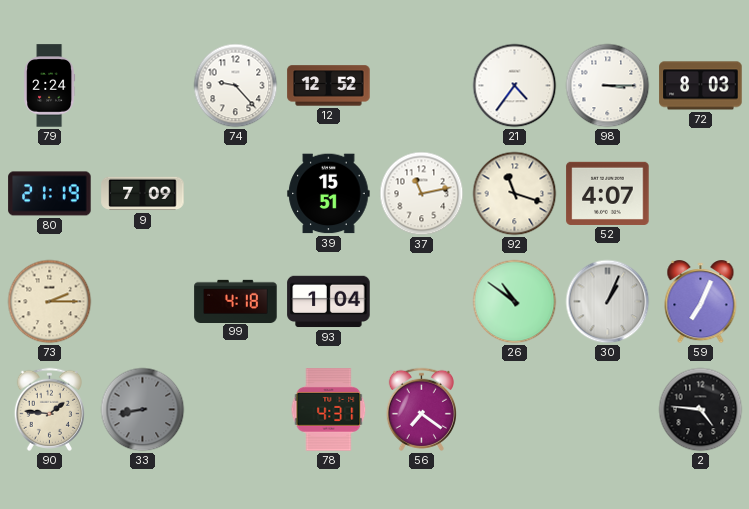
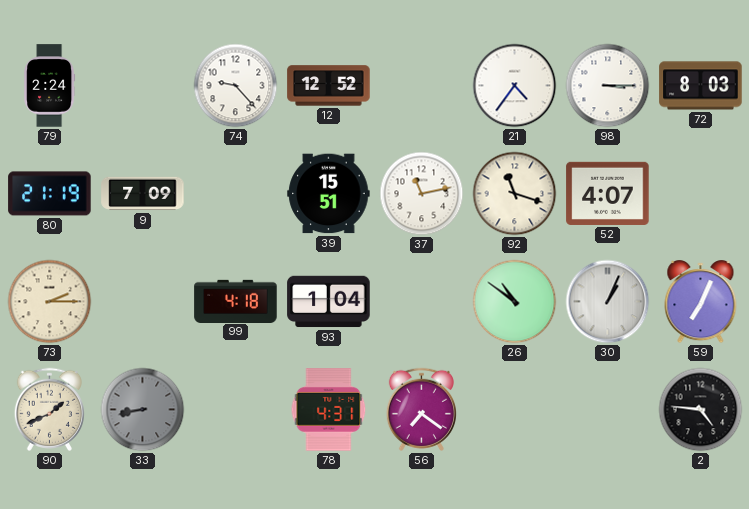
90: 1:46 -> 1:41
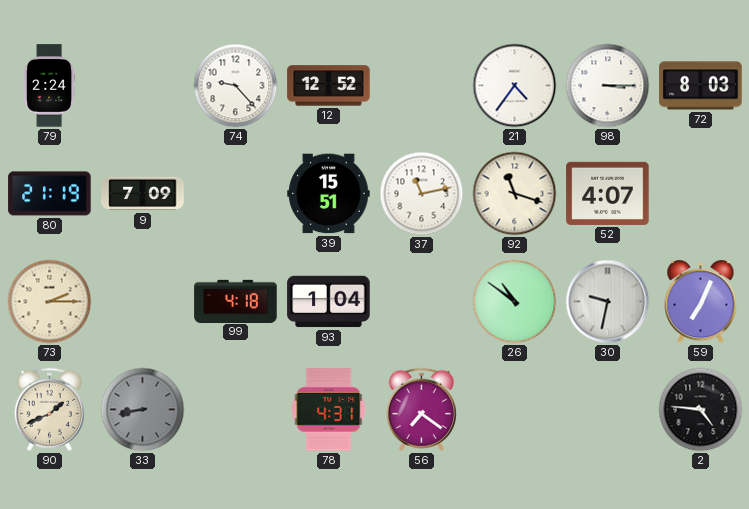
30: 1:04 -> 9:32
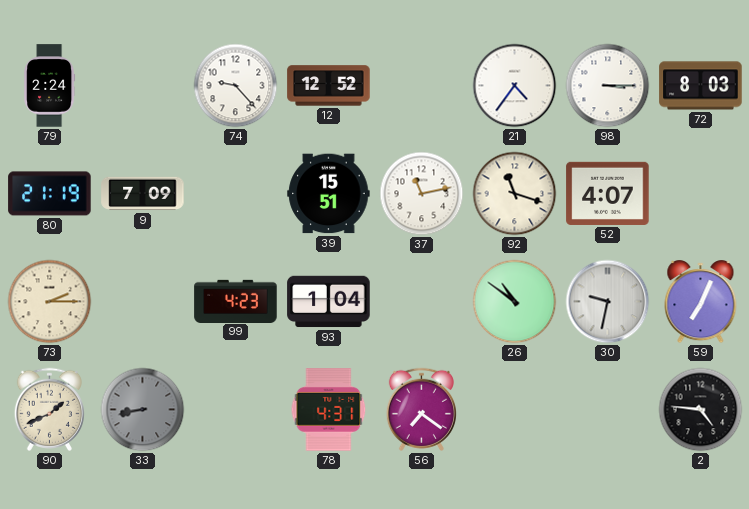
99: 4:18 -> 4:23
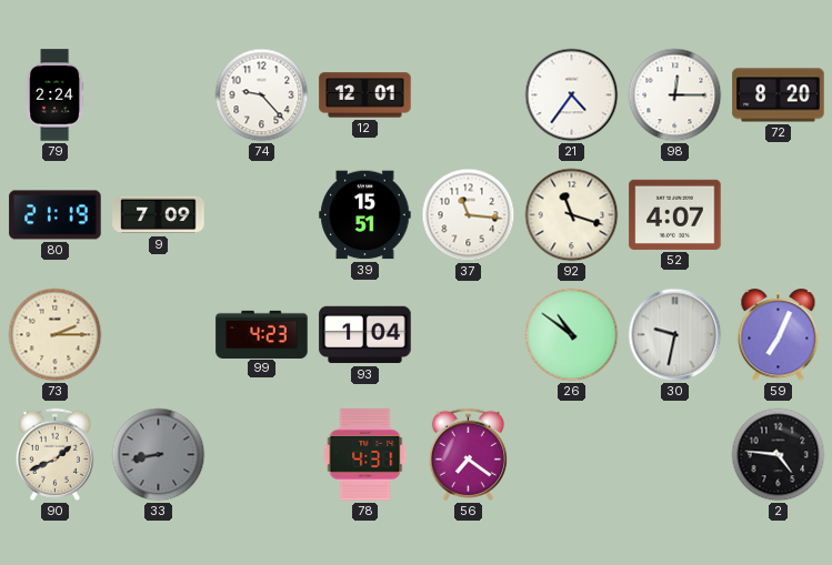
12: 12:52 -> 12:01
98: 3:15 -> 12:15
72: 8:03 -> 8:20
37: 11:13 -> 11:16
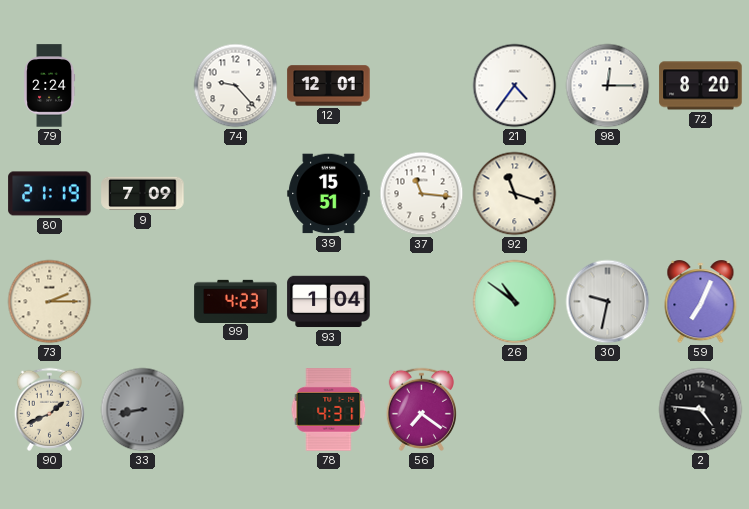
52: 4:07 -> none
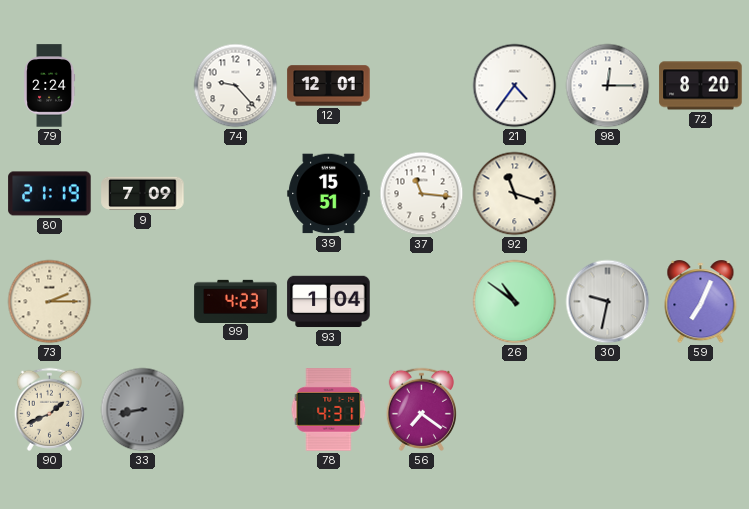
2: 4:46 -> none
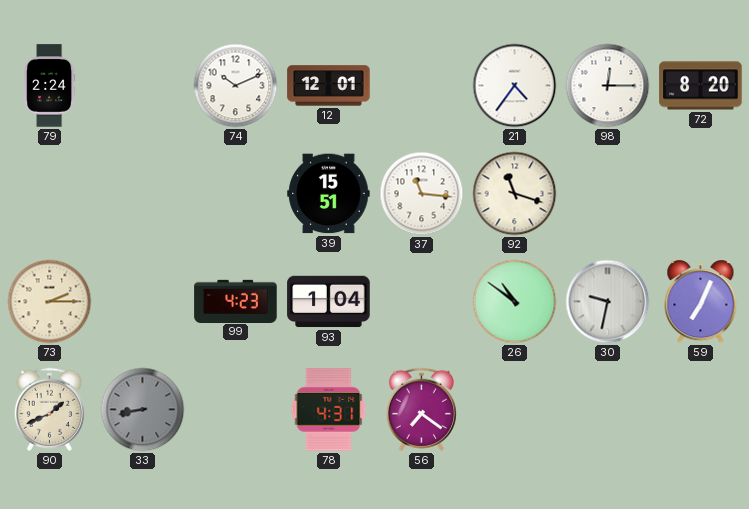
74: 9:23 -> 10:11
80: 21:19 -> none
9: 7:09 -> none
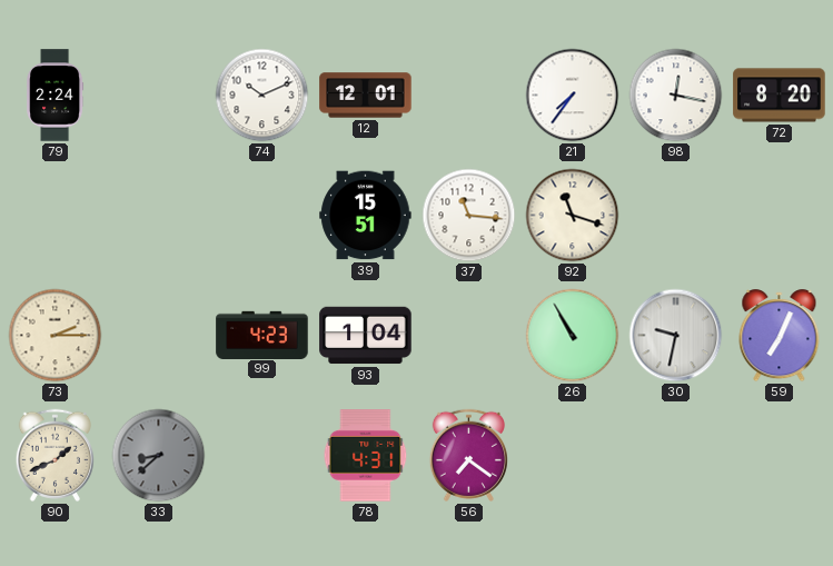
21: 4:36 -> 7:36
98: 12:15 -> 12:17
26: 10:51 -> 10:55
33: 8:43 -> 8:38
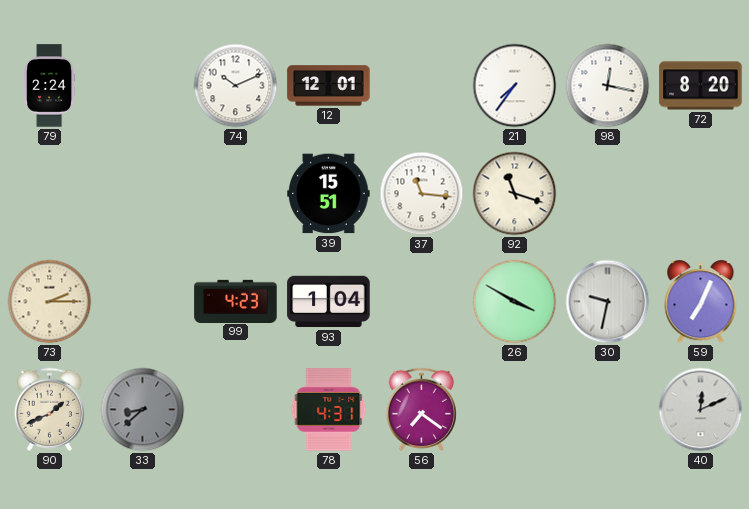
26: 10:55 -> 3:50
40: none -> 12:11
